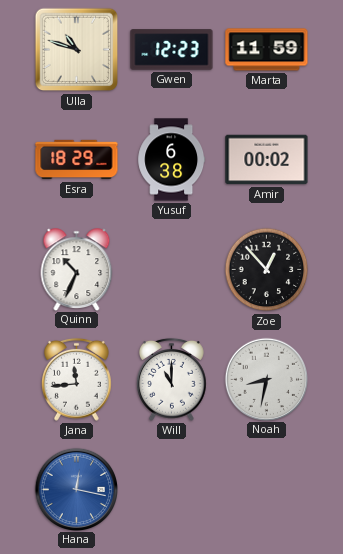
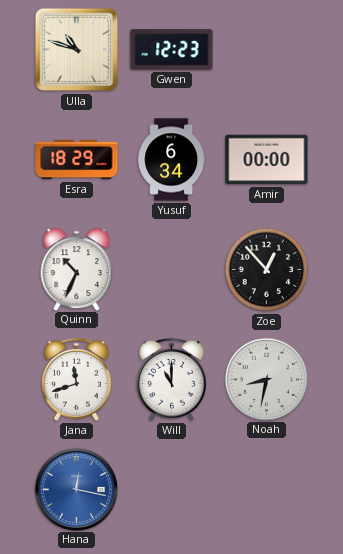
Marta: 11:59 -> none
Yusuf: 6:38 -> 6:34
Amir: 00:02 -> 00:00
Jana: 11:44 -> 11:42
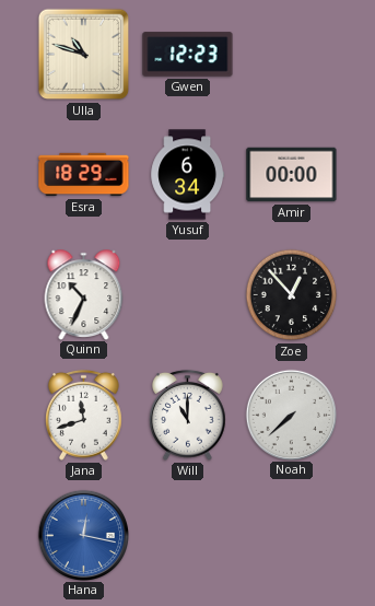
Noah: 8:32 -> 7:38
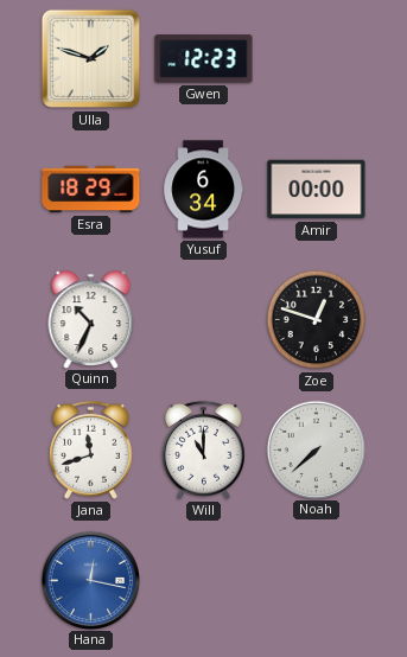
Ulla: 10:48 -> 1:48
Zoe: 12:53 -> 12:48
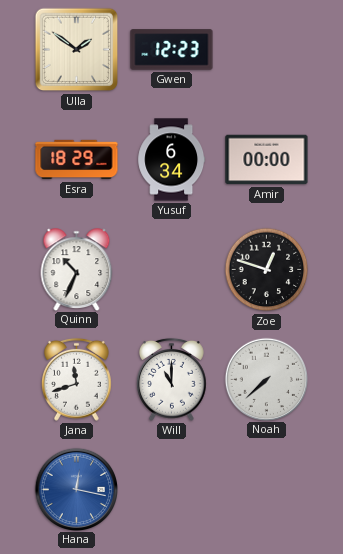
Ulla: 1:48 -> 1:51
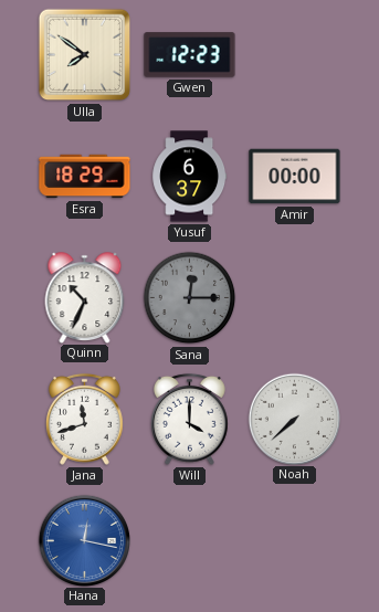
Ulla: 1:51 -> 7:51
Yusuf: 6:34 -> 6:37
Sana: none -> 12:15
Zoe: 12:48 -> none
Will: 11:00 -> 4:00
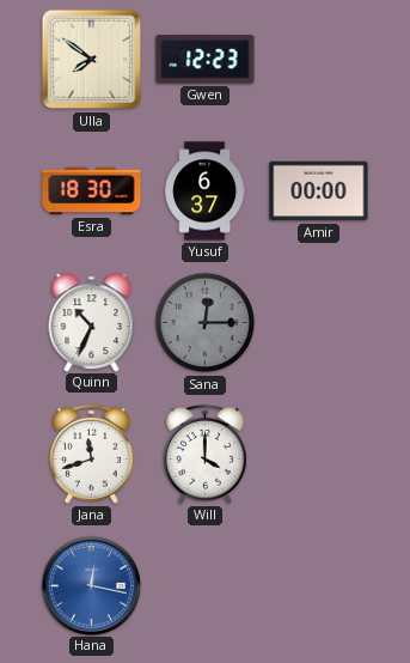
Esra: 18:29 -> 18:30
Noah: 7:38 -> none
